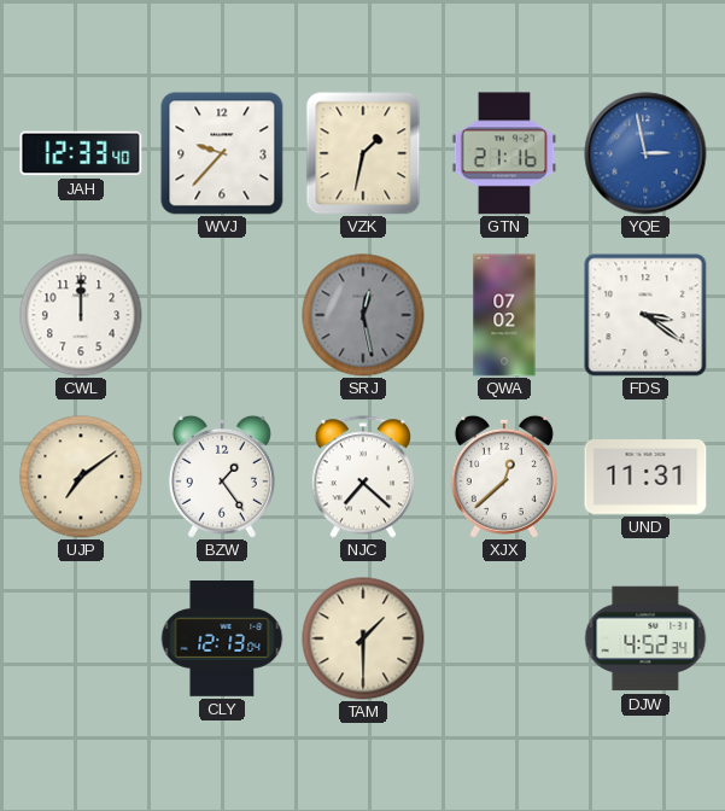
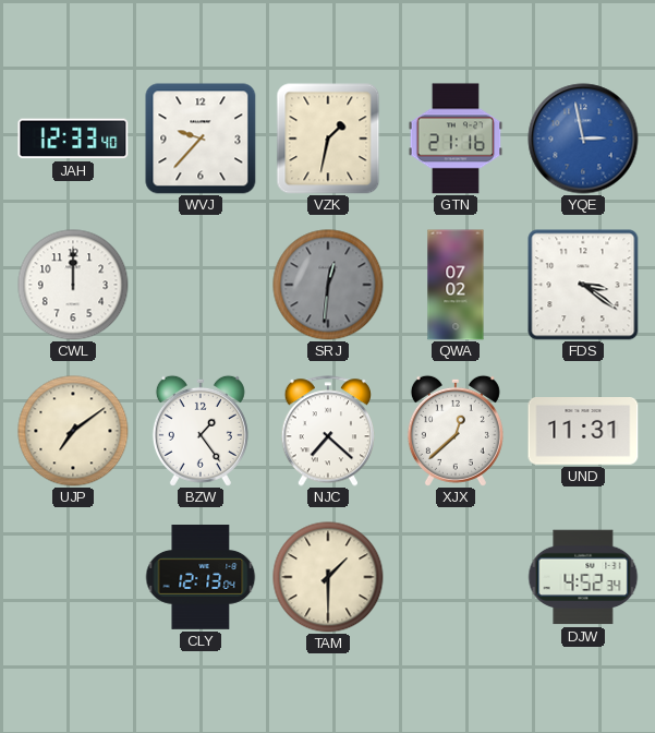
SRJ: 12:28 -> 12:31
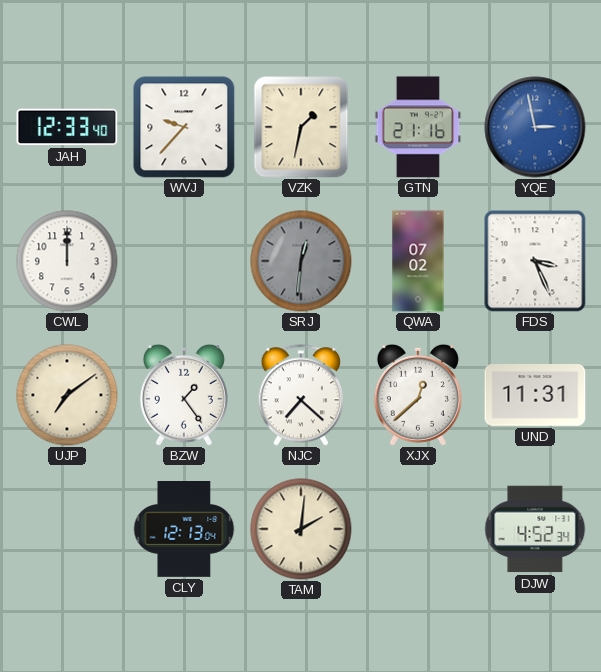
FDS: 3:21 -> 3:26
TAM: 1:30 -> 2:01
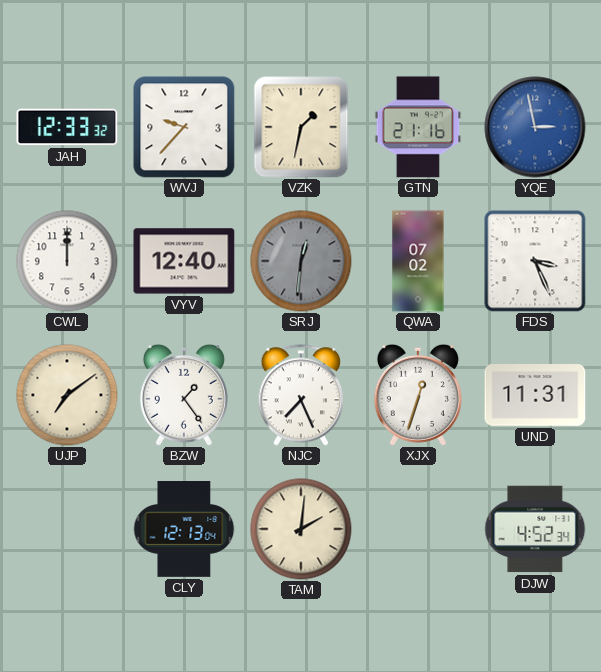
JAH: 12:33:40 -> 12:33:32
VYV: none -> 12:40
NJC: 7:22 -> 7:26
XJX: 12:38 -> 12:33
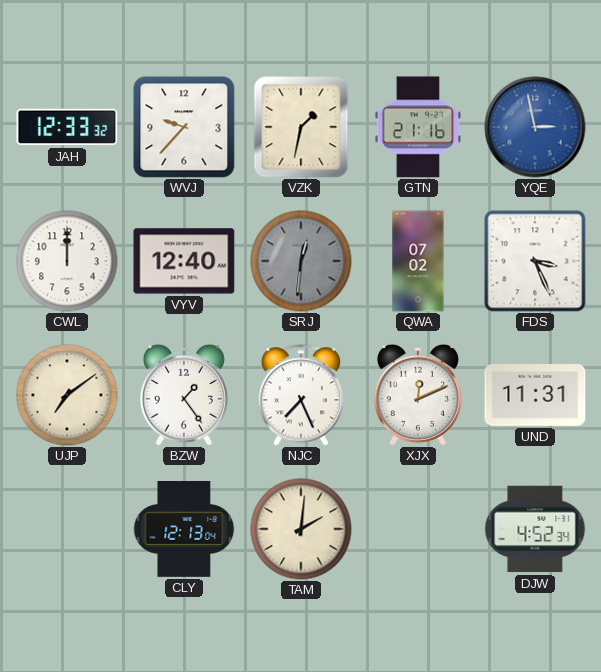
XJX: 12:33 -> 12:11
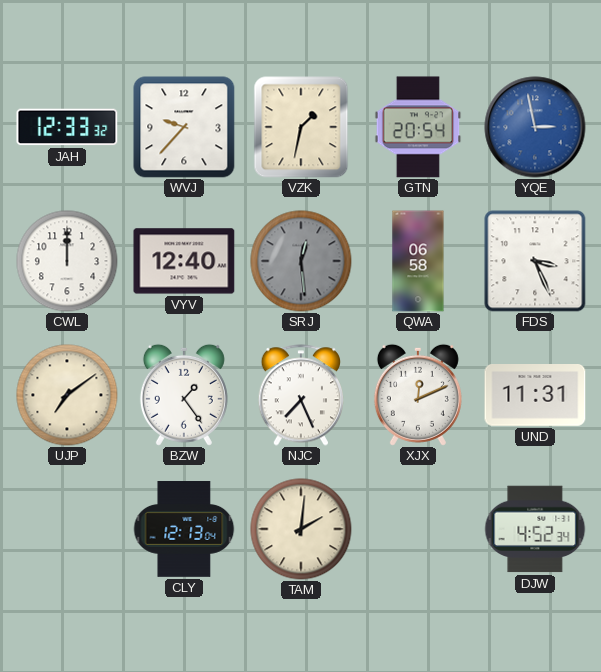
GTN: 21:16 -> 20:54
SRJ: 12:31 -> 12:29
QWA: 07:02 -> 06:58
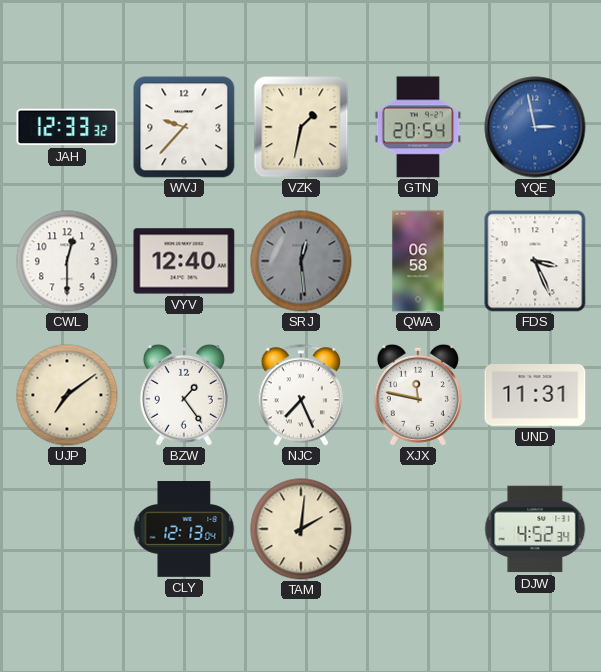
CWL: 12:00 -> 12:30
XJX: 12:11 -> 11:47
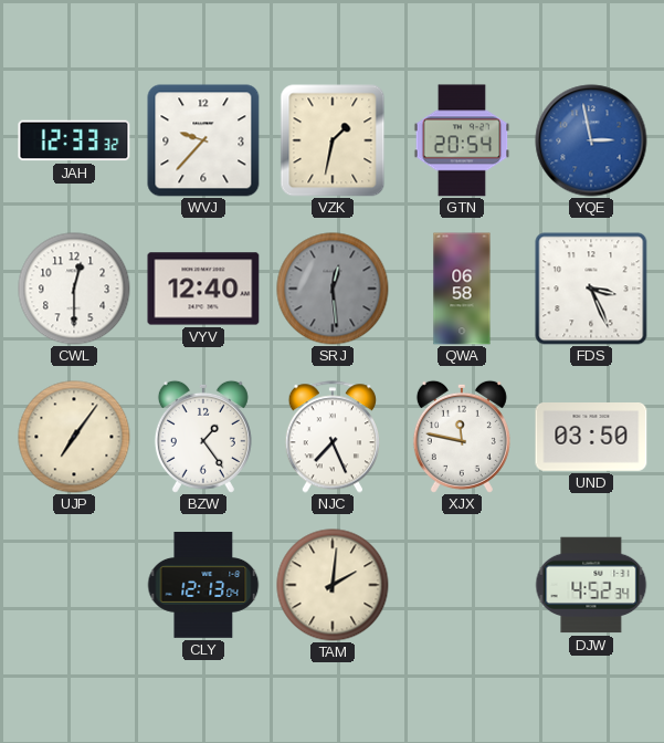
UJP: 7:09 -> 7:06
UND: 11:31 -> 03:50
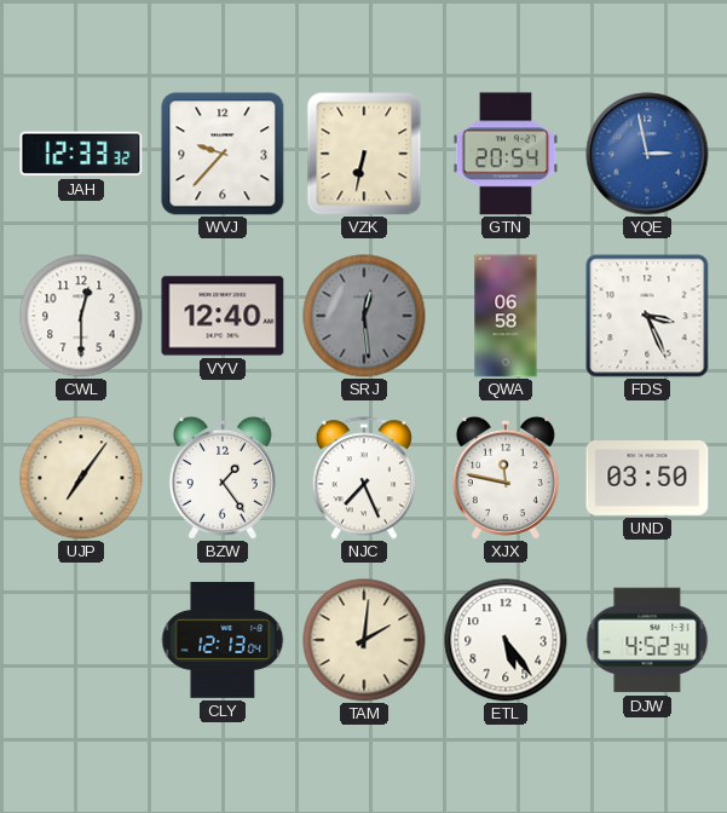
VZK: 1:32 -> 6:32
ETL: none -> 5:24
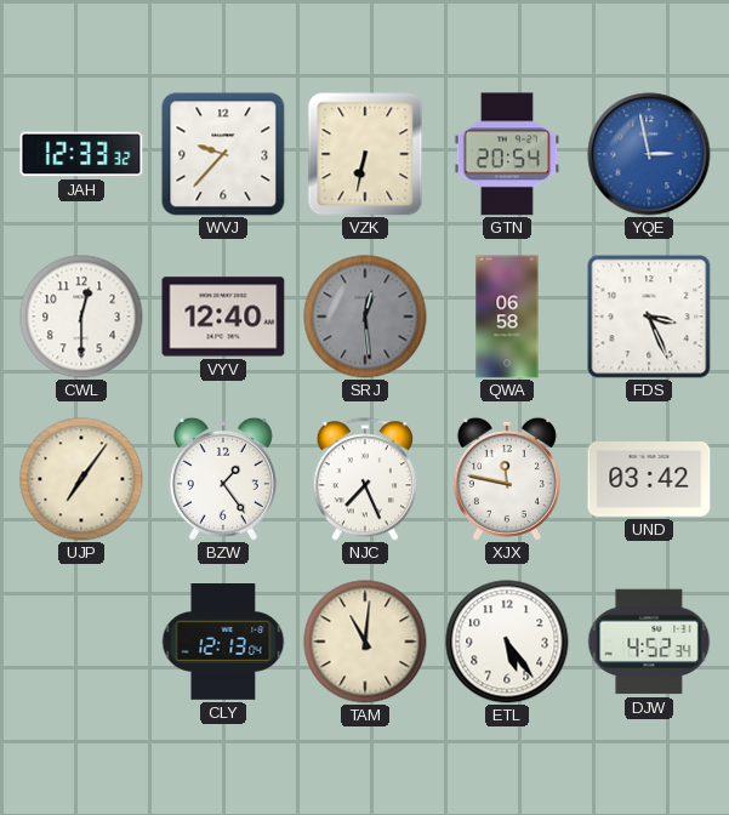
UND: 03:50 -> 03:42
TAM: 2:01 -> 11:01
